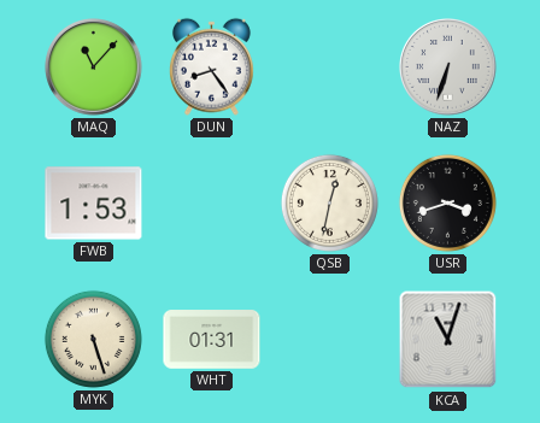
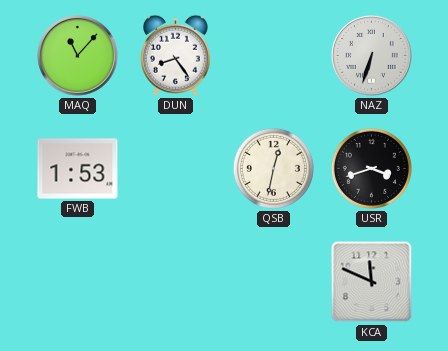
MYK: 5:27 -> none
WHT: 01:31 -> none
KCA: 11:03 -> 11:49
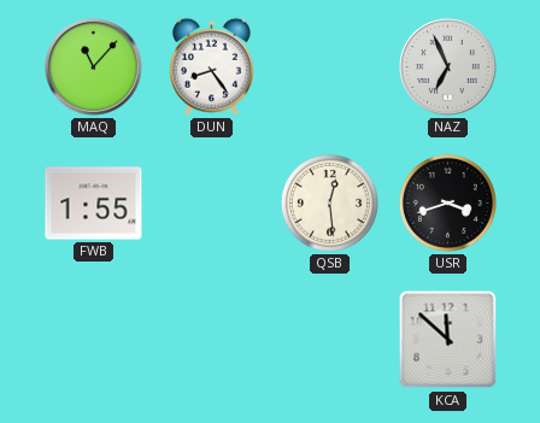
NAZ: 6:33 -> 6:56
FWB: 1:53 -> 1:55
QSB: 12:32 -> 12:29
KCA: 11:49 -> 11:52
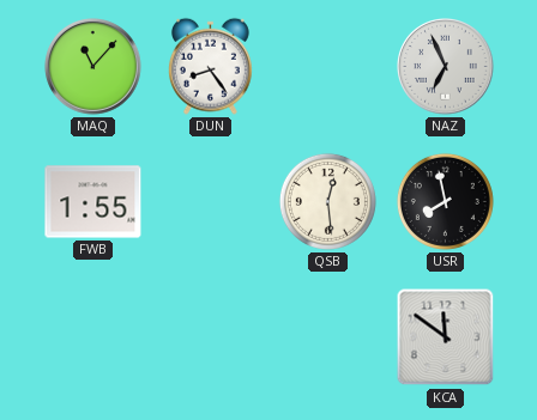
USR: 3:42 -> 7:58
KCA: 11:52 -> 11:51
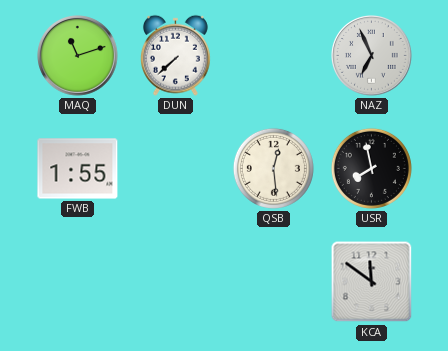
MAQ: 11:07 -> 11:12
DUN: 8:24 -> 7:38
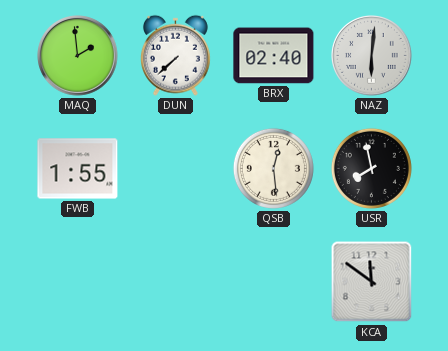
MAQ: 11:12 -> 1:59
BRX: none -> 02:40
NAZ: 6:56 -> 6:01
